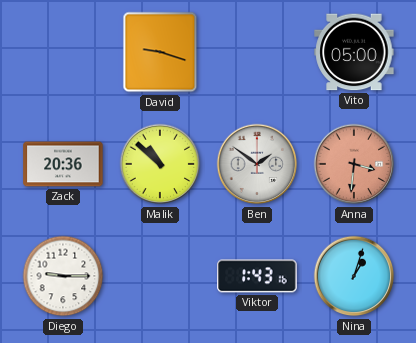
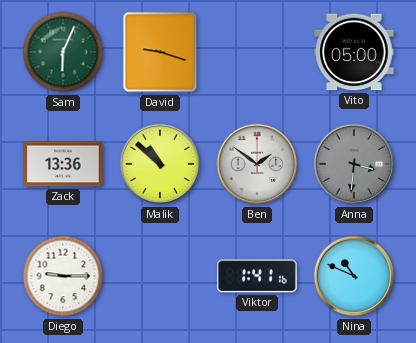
Sam: none -> 6:04
Zack: 20:36 -> 13:36
Anna dial: salmon -> grey
Viktor: 1:43 -> 1:41
Nina: 1:03 -> 10:49
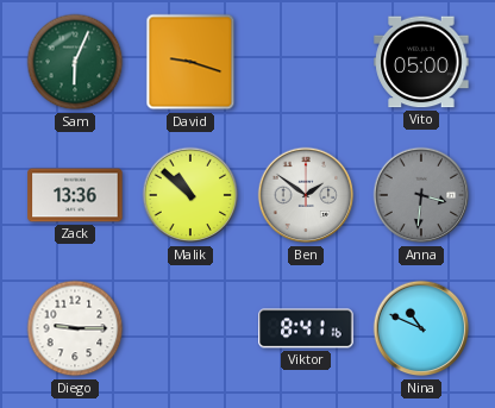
Viktor: 1:41 -> 8:41
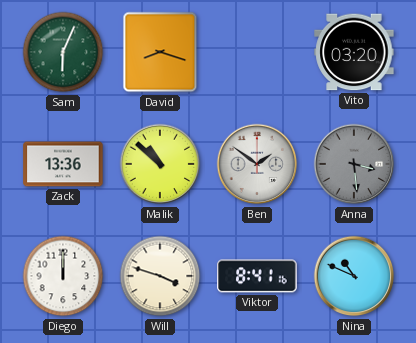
David: 9:18 -> 8:18
Vito: 05:00 -> 03:20
Anna: 3:31 -> 3:29
Diego: 9:15 -> 12:00
Will: none -> 3:48
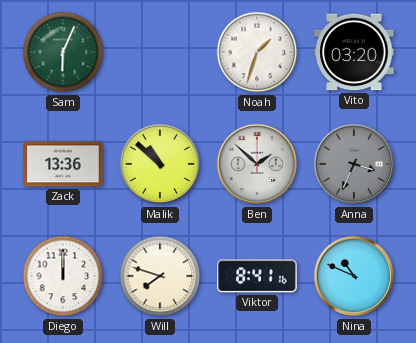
David: 8:18 -> none
Noah: none -> 1:33
Ben: 1:51 -> 1:52
Anna: 3:29 -> 3:34
Will: 3:48 -> 7:48
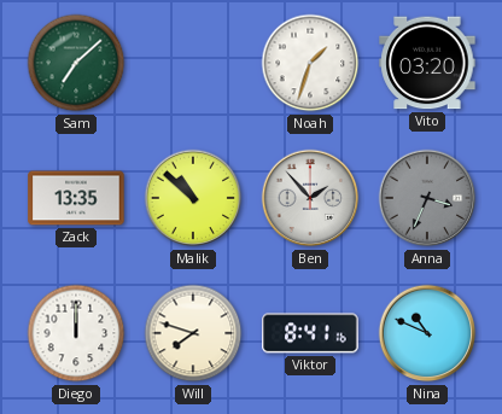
Sam: 6:04 -> 7:08
Zack: 13:36 -> 13:35
Ben: 1:52 -> 1:53
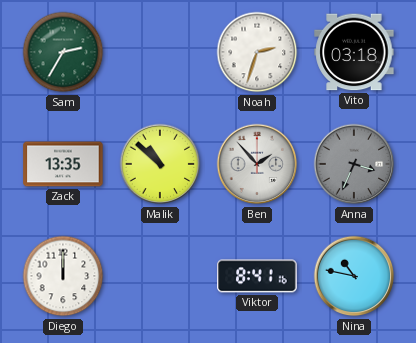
Sam: 7:08 -> 2:35
Noah: 1:33 -> 2:33
Vito: 03:20 -> 03:18
Will: 7:48 -> none
Nina: 10:49 -> 10:47
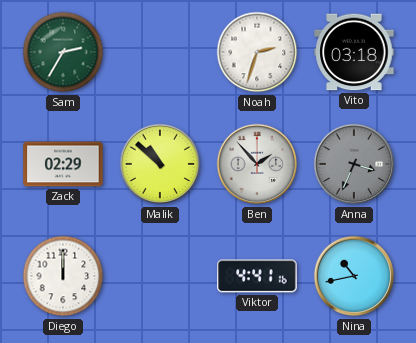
Zack: 13:35 -> 02:29
Viktor: 8:41 -> 4:41
Nina: 10:47 -> 10:43
